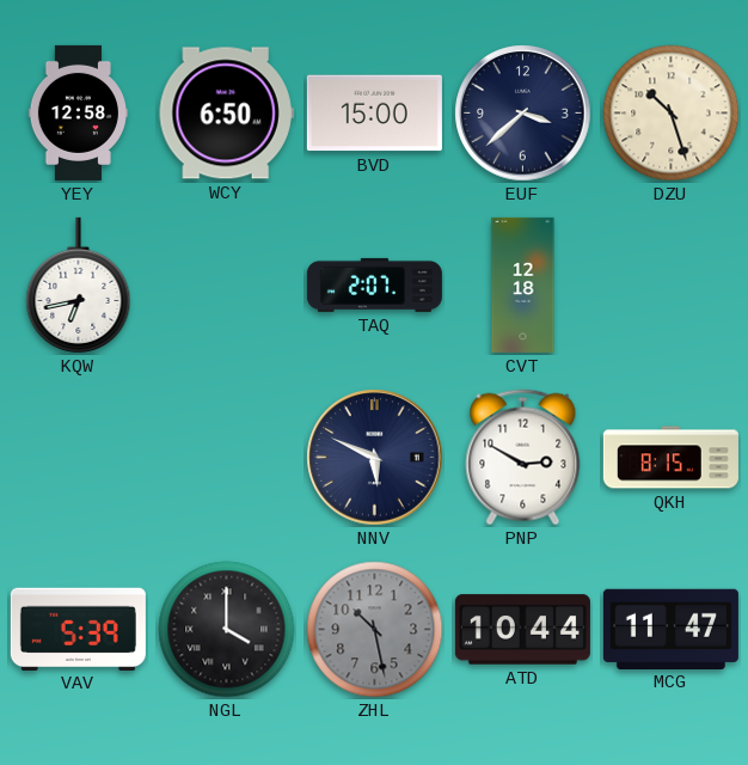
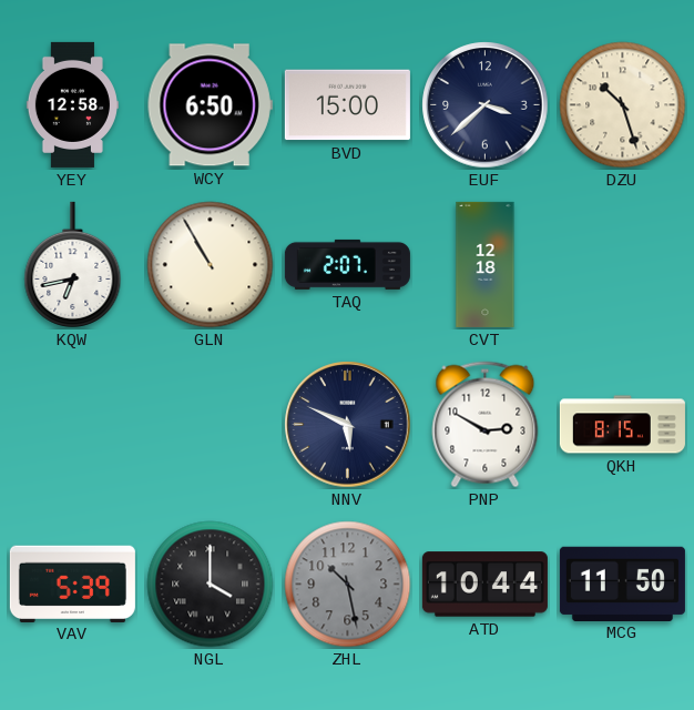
GLN: none -> 10:55
MCG: 11:47 -> 11:50
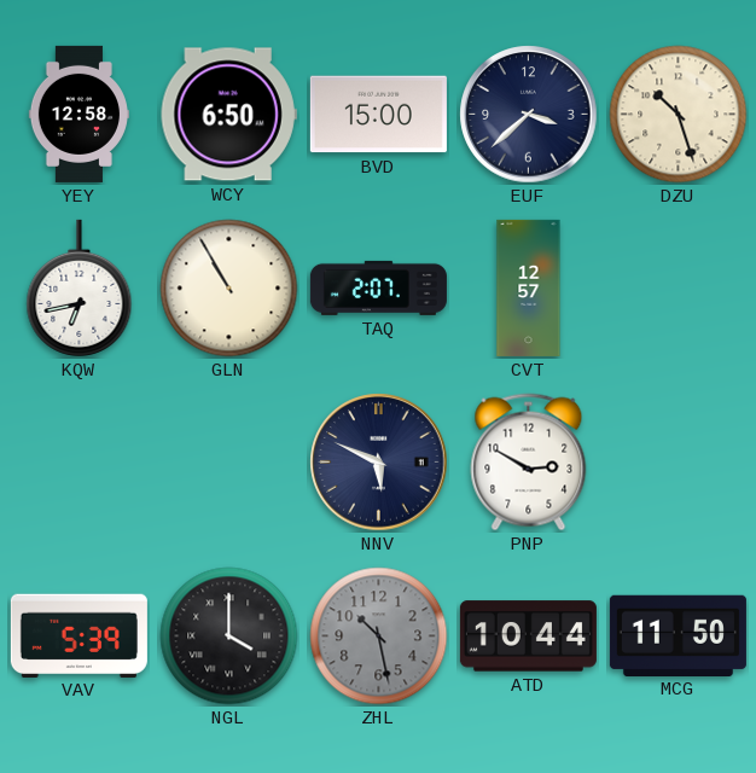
CVT: 12:18 -> 12:57
QKH: 8:15 -> none
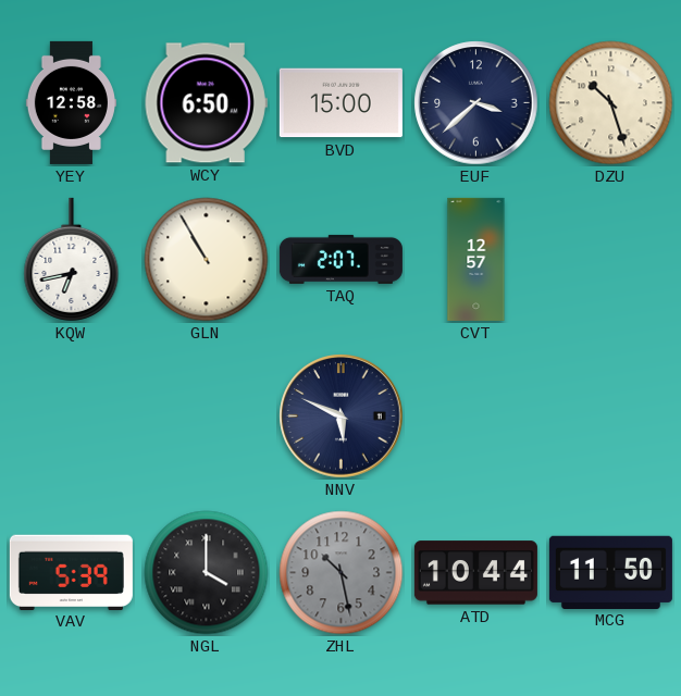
PNP: 2:50 -> none
